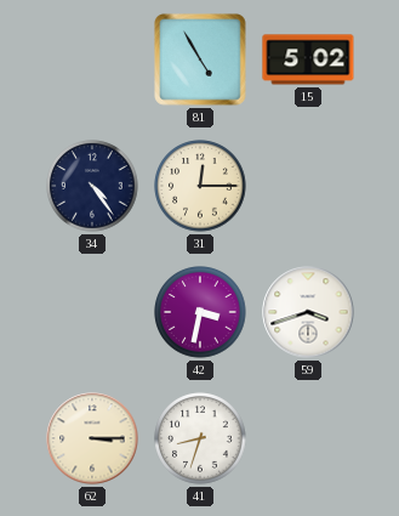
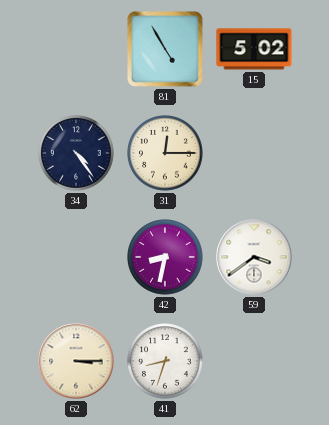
42: 3:32 -> 8:32
59: 3:42 -> 3:39
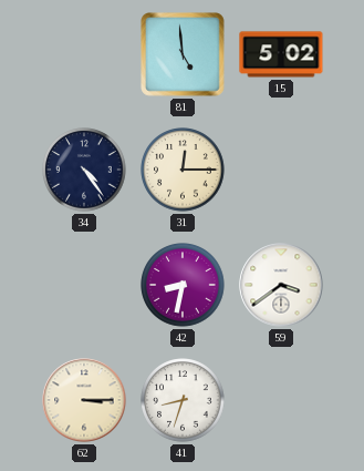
81: 4:55 -> 4:59
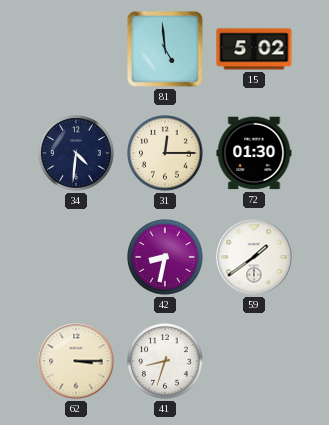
34: 4:24 -> 4:31
72: none -> 01:30
59: 3:39 -> 1:39
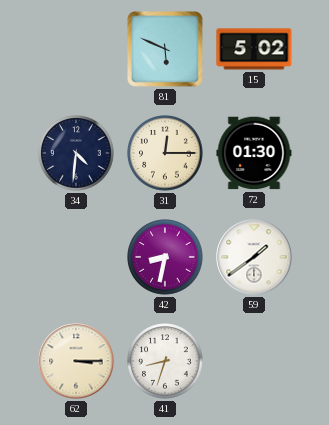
81: 4:59 -> 5:49
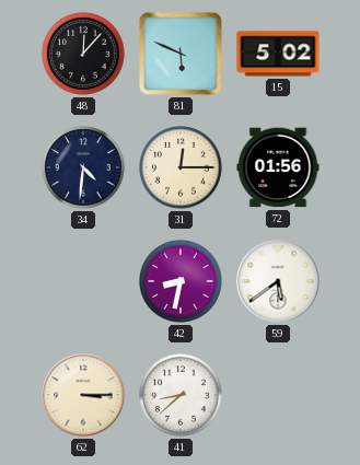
48: none -> 12:07
72: 01:30 -> 01:56
59: 1:39 -> 5:39
41: 8:33 -> 8:38
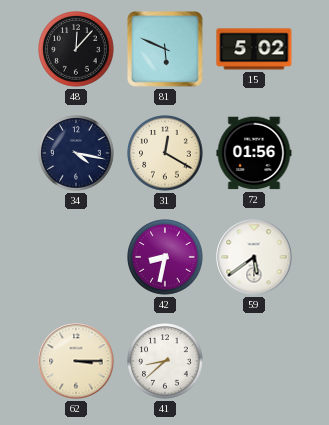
34: 4:31 -> 4:17
31: 12:15 -> 12:20
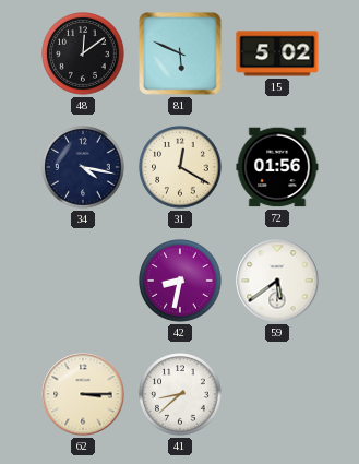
48: 12:07 -> 12:09
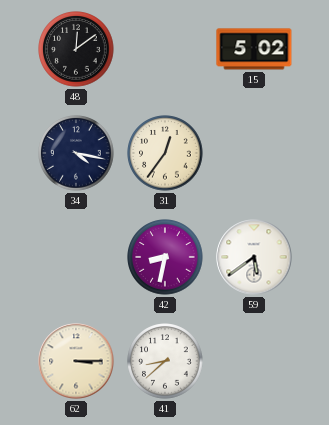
81: 5:49 -> none
31: 12:20 -> 12:36
72: 01:56 -> none
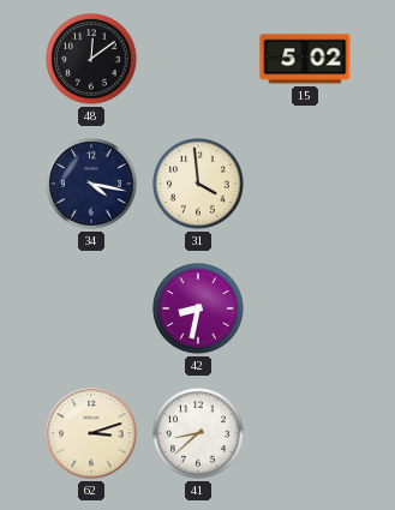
31: 12:36 -> 3:59
59: 5:39 -> none
62: 3:15 -> 3:12
